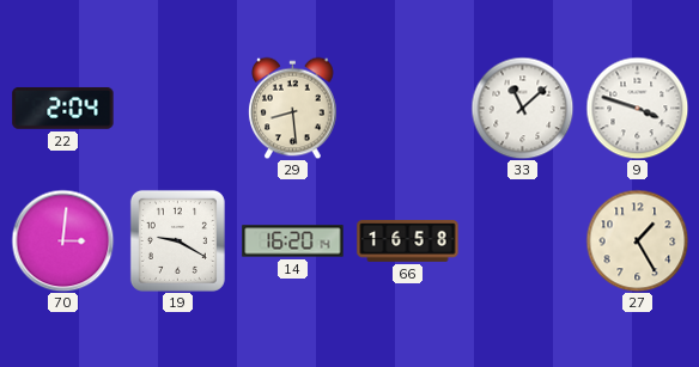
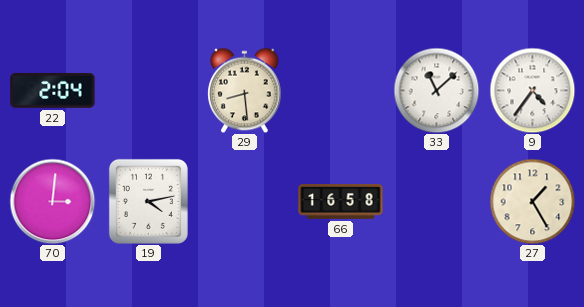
9: 3:48 -> 4:36
19: 9:20 -> 4:13
14: 16:20 -> none
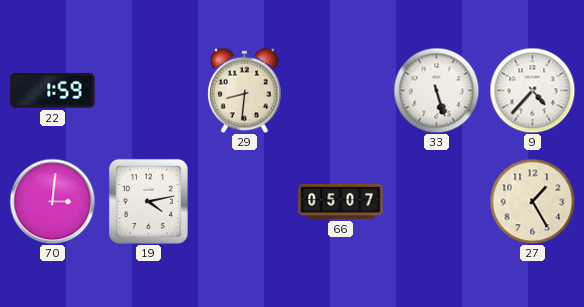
22: 2:04 -> 1:59
29: 8:29 -> 8:31
33: 11:08 -> 5:27
9: 4:36 -> 4:37
66: 16:58 -> 05:07
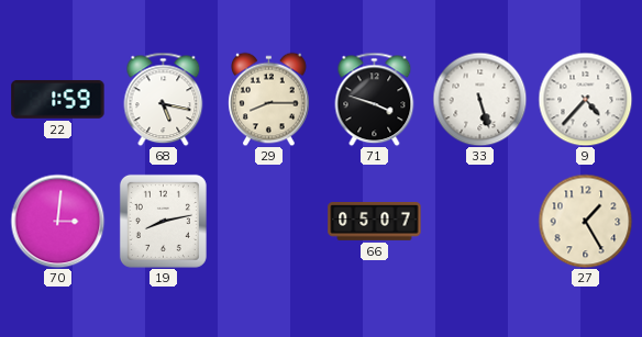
68: none -> 5:17
29: 8:31 -> 8:15
71: none -> 3:48
19: 4:13 -> 8:13
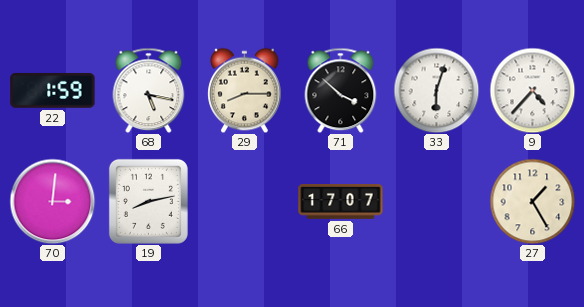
71: 3:48 -> 3:52
33: 5:27 -> 6:03
66: 05:07 -> 17:07
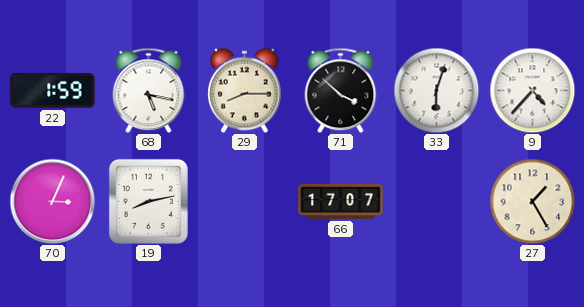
70: 3:01 -> 3:04
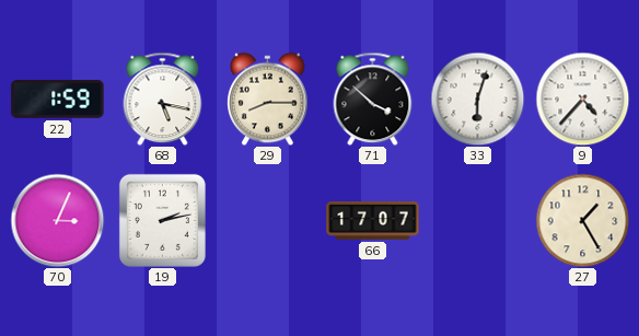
19: 8:13 -> 2:13
